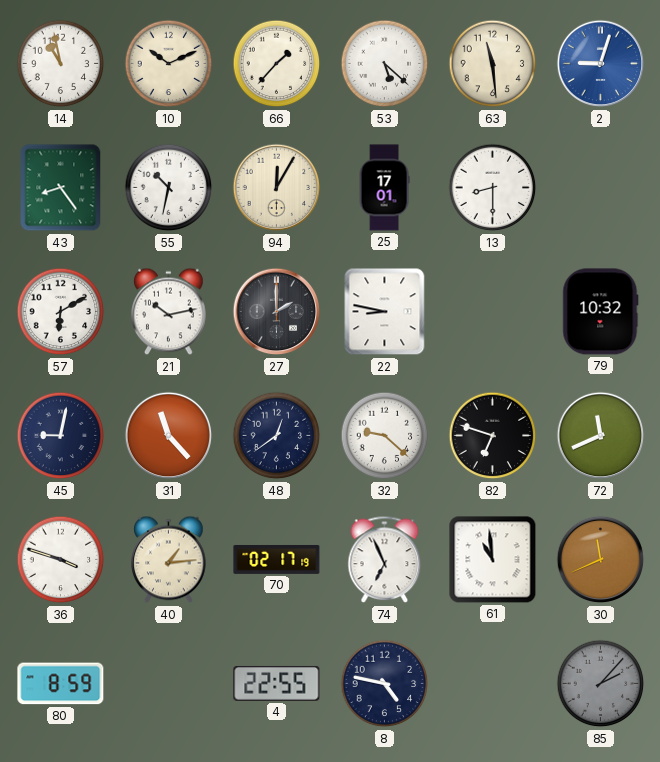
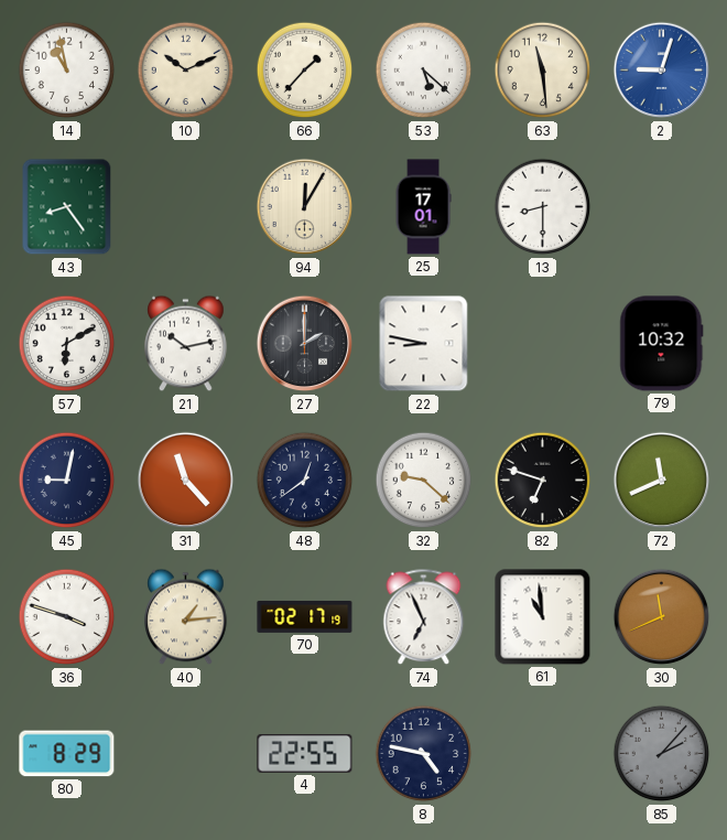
55: 10:32 -> none
80: 8:59 -> 8:29
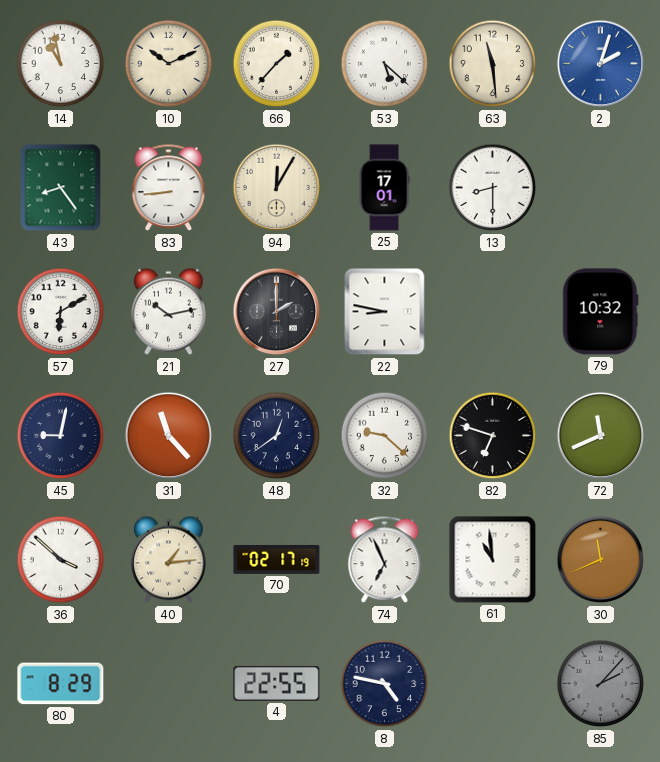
2: 9:03 -> 2:03
83: none -> 8:44
36: 3:48 -> 3:52
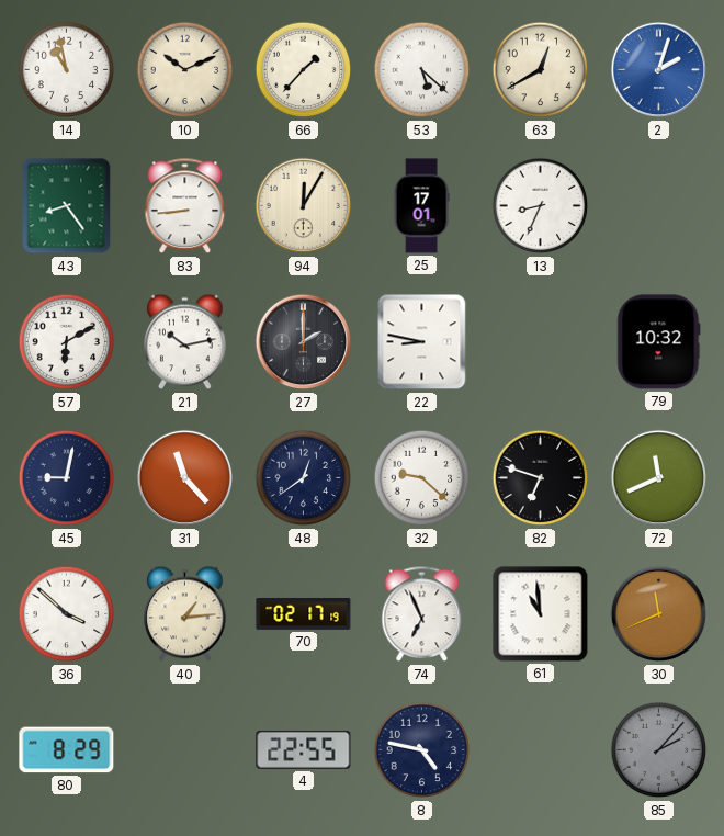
63: 11:29 -> 12:40
13: 8:30 -> 8:34
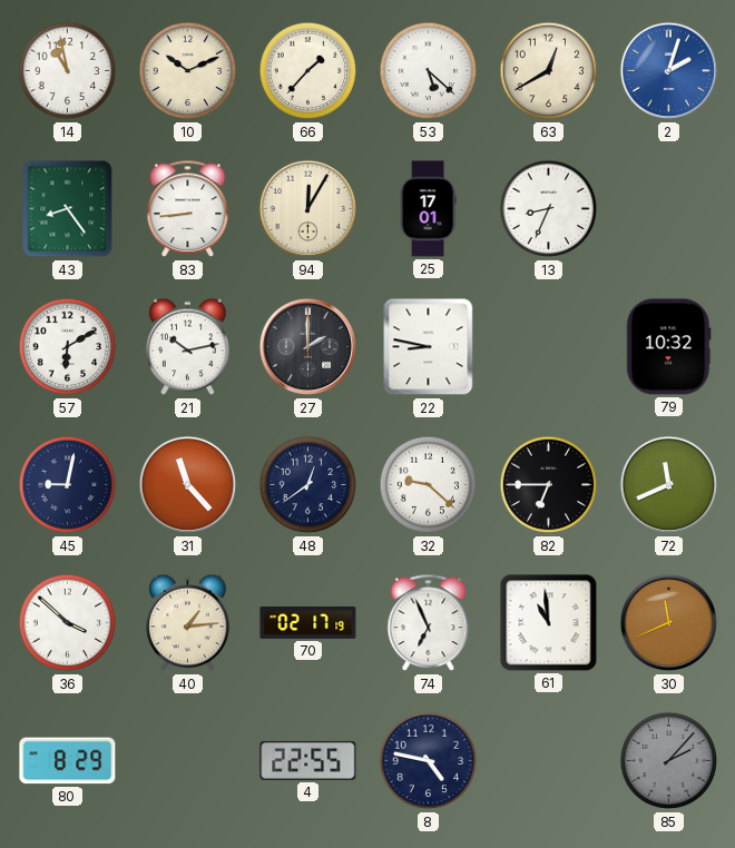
82: 6:48 -> 6:45
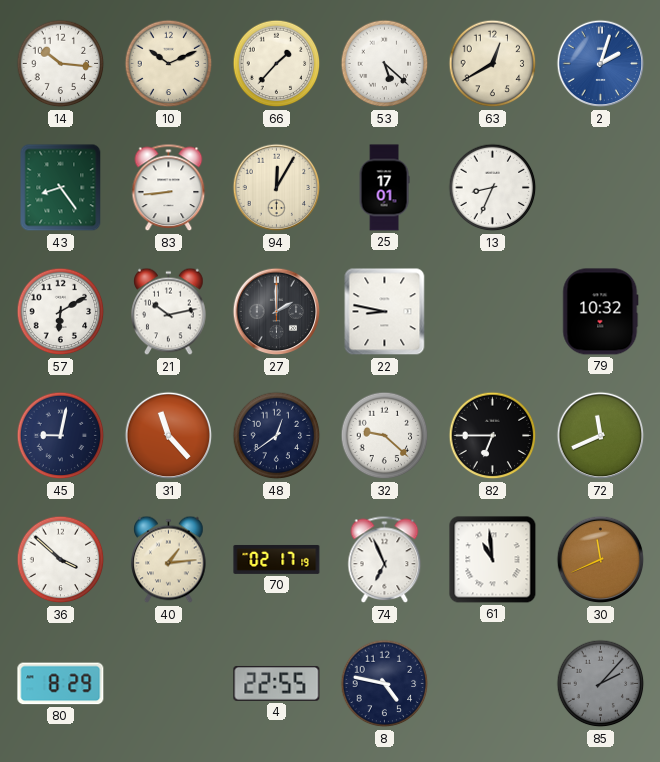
14: 10:58 -> 10:16
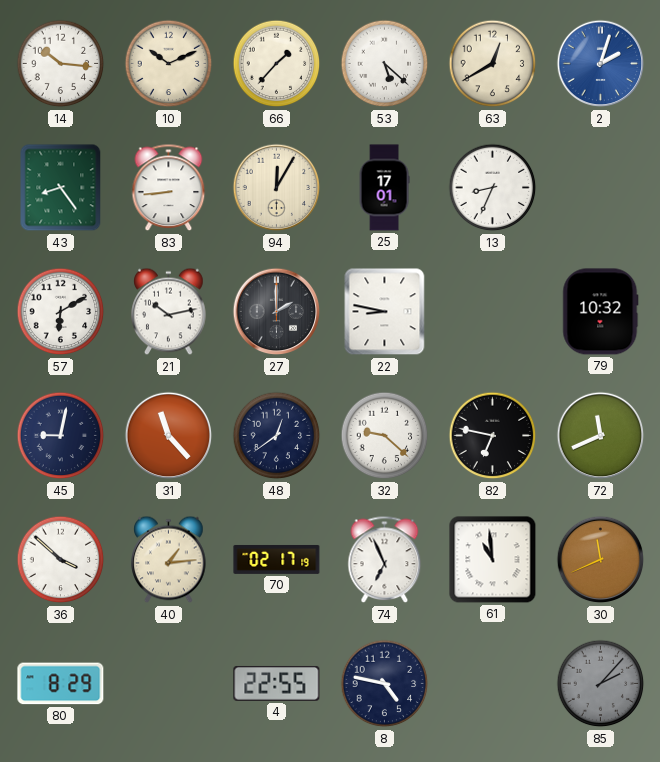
82: 6:45 -> 6:47
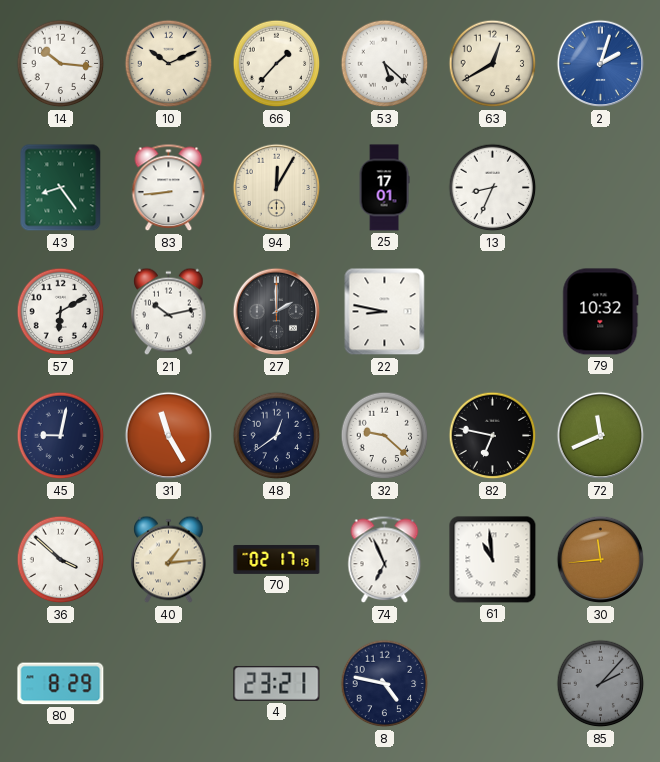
31: 11:23 -> 11:25
30: 11:41 -> 11:44
4: 22:55 -> 23:21
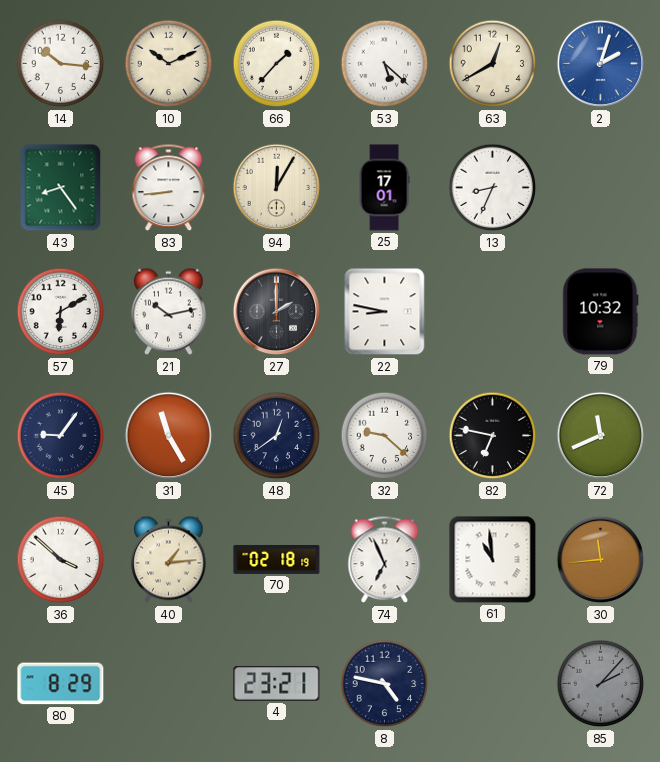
45: 9:02 -> 9:06
70: 02:17 -> 02:18
